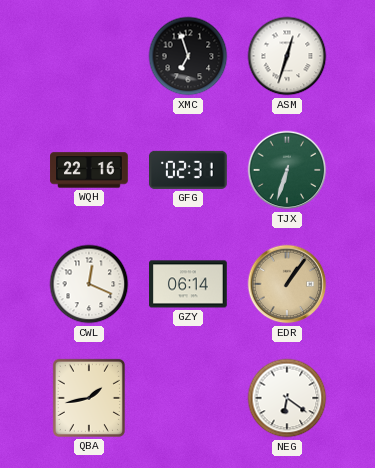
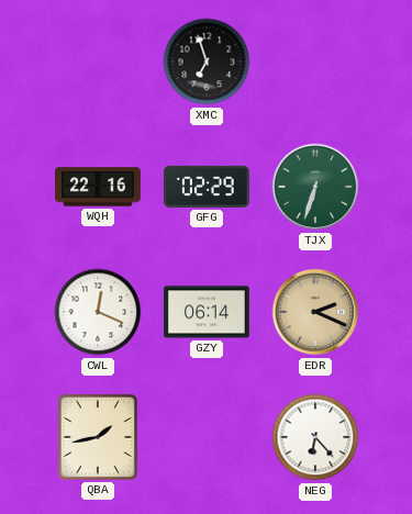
ASM: 12:33 -> none
GFG: 02:31 -> 02:29
EDR: 1:06 -> 2:19
NEG: 6:21 -> 6:23
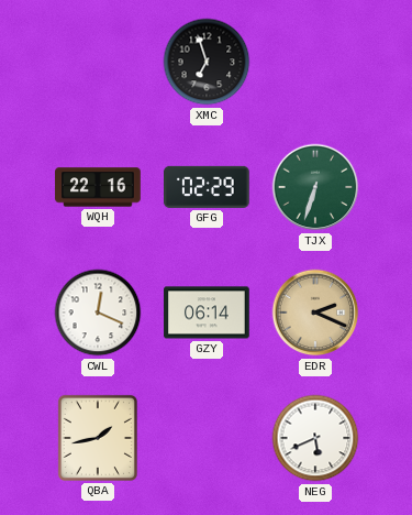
NEG: 6:23 -> 5:41
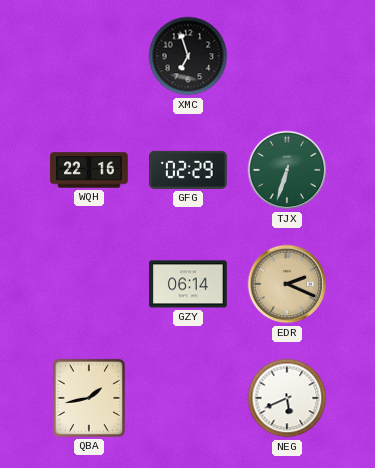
CWL: 12:19 -> none
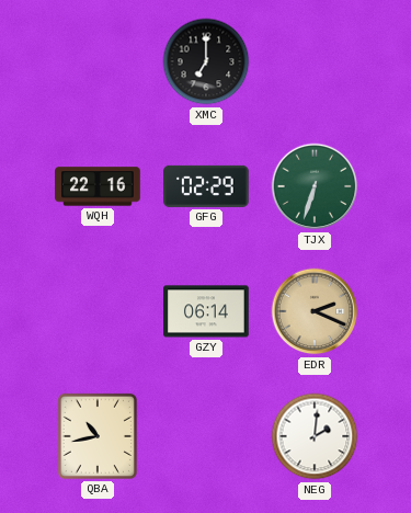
XMC: 6:57 -> 7:00
QBA: 1:43 -> 10:43
NEG: 5:41 -> 2:01
